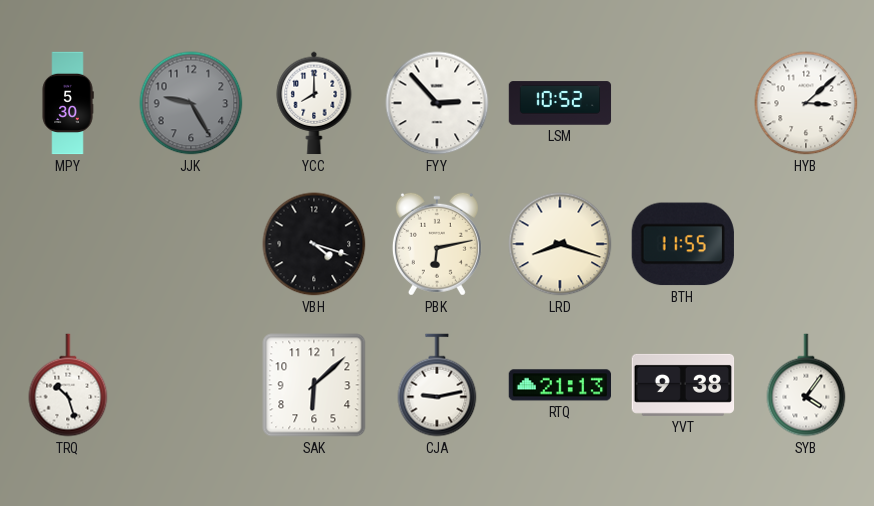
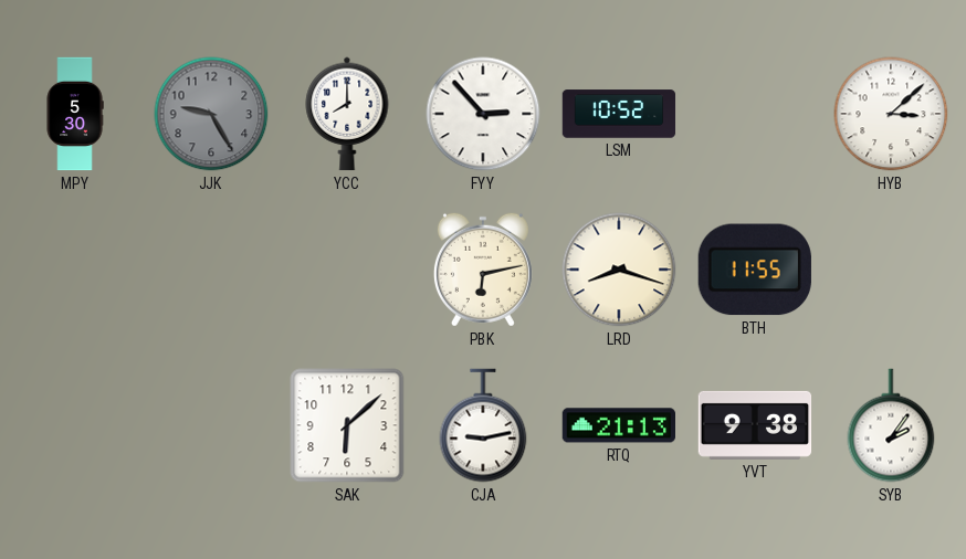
VBH: 4:18 -> none
TRQ: 10:27 -> none
SYB: 4:06 -> 2:06
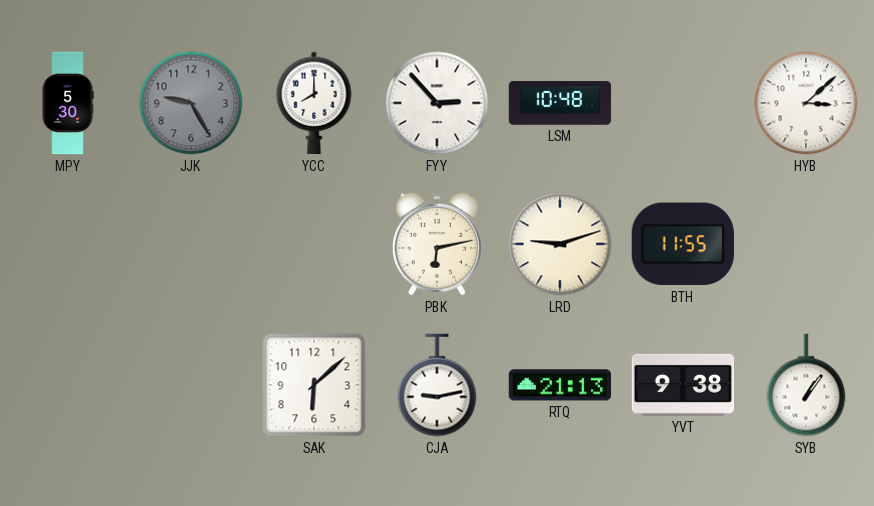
LSM: 10:52 -> 10:48
LRD: 8:18 -> 9:12
SYB: 2:06 -> 1:06
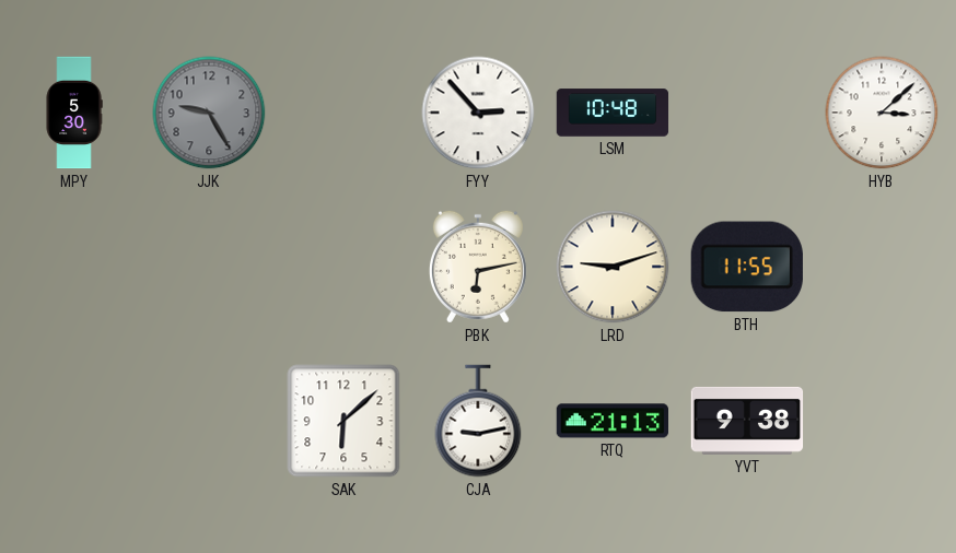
YCC: 8:00 -> none
SYB: 1:06 -> none
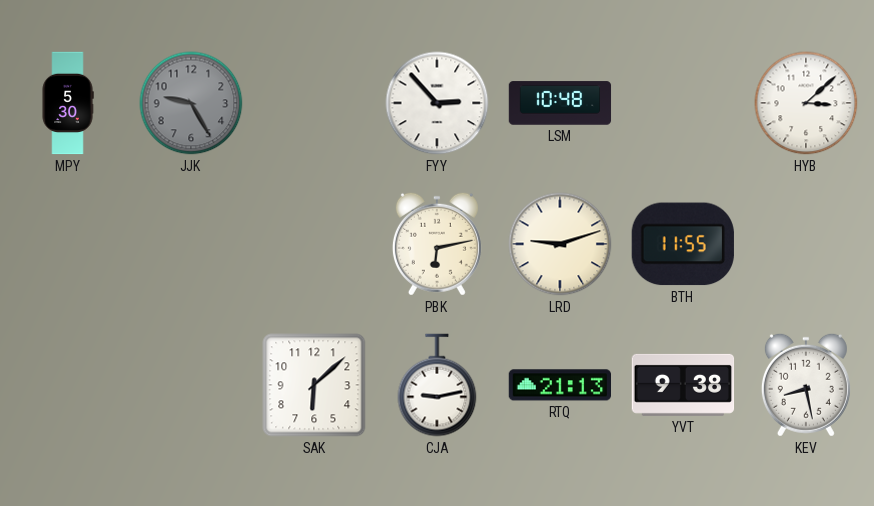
KEV: none -> 8:28
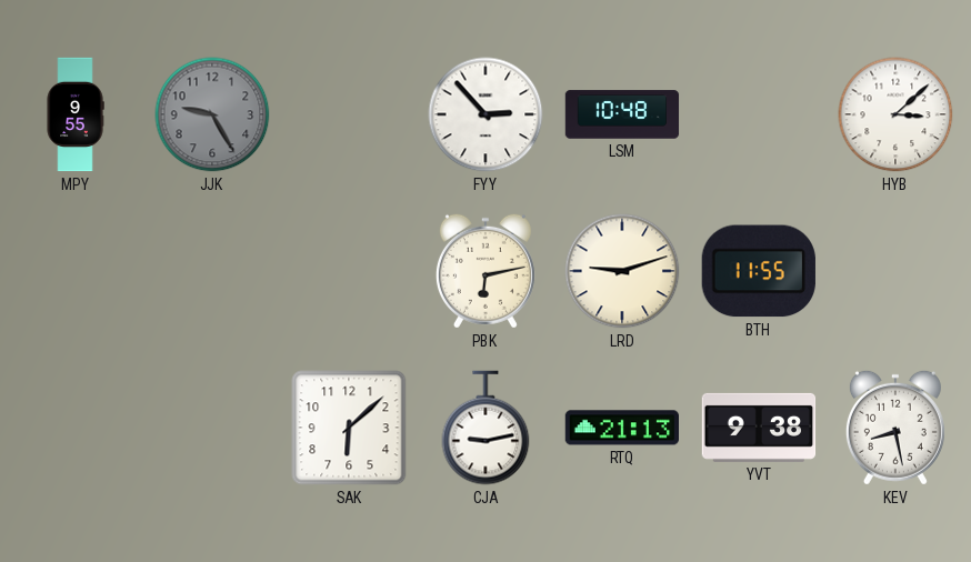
MPY: 5:30 -> 9:55
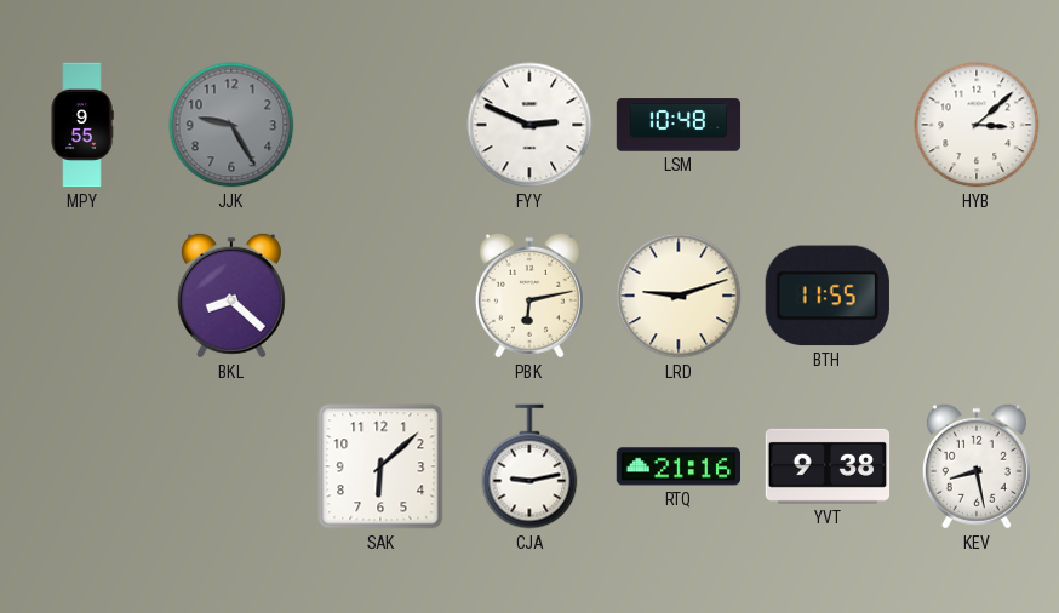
FYY: 2:53 -> 2:49
BKL: none -> 8:22
RTQ: 21:13 -> 21:16
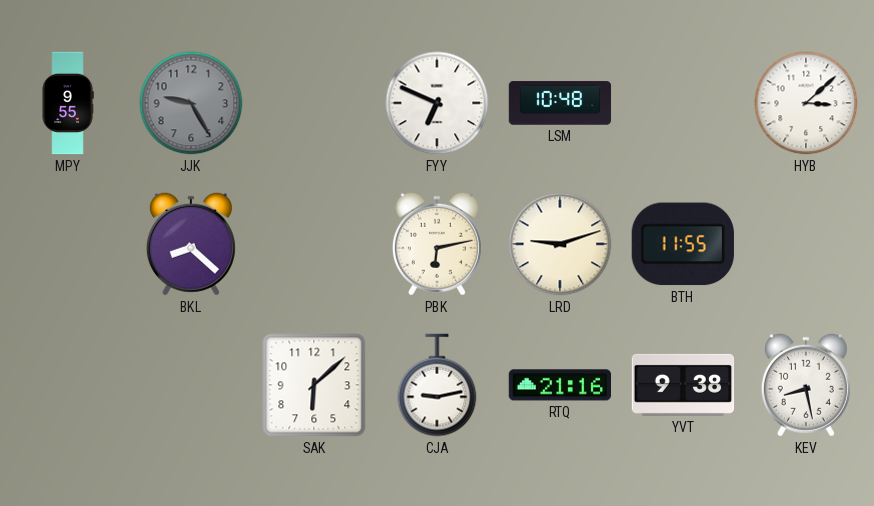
FYY: 2:49 -> 6:49
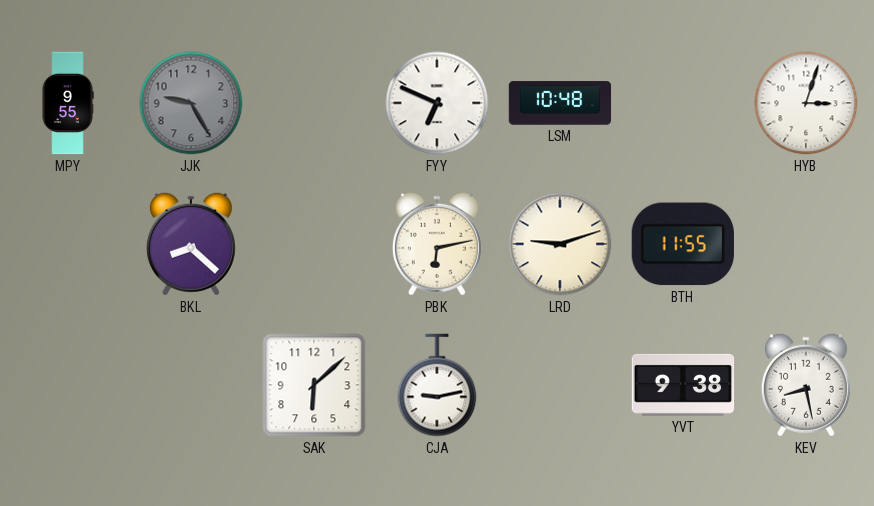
HYB: 3:08 -> 3:03
RTQ: 21:16 -> none
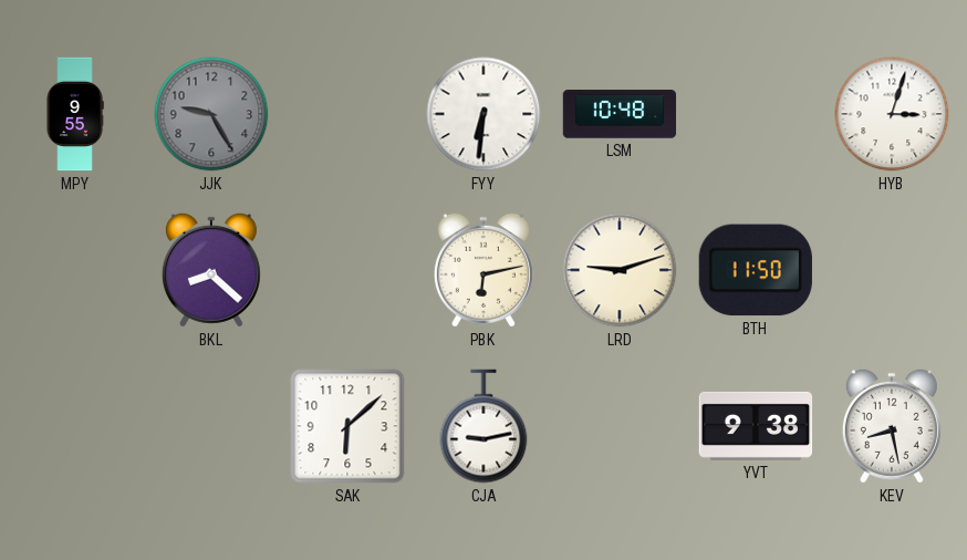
FYY: 6:49 -> 6:31
BTH: 11:55 -> 11:50
